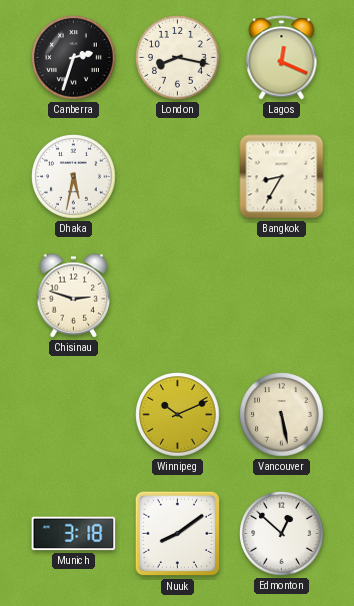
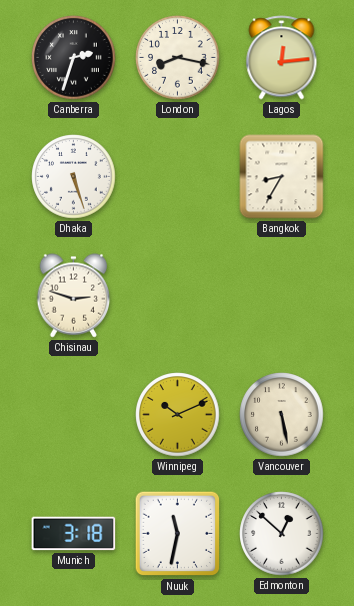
Lagos: 12:19 -> 12:14
Dhaka: 5:32 -> 5:27
Nuuk: 8:09 -> 11:32
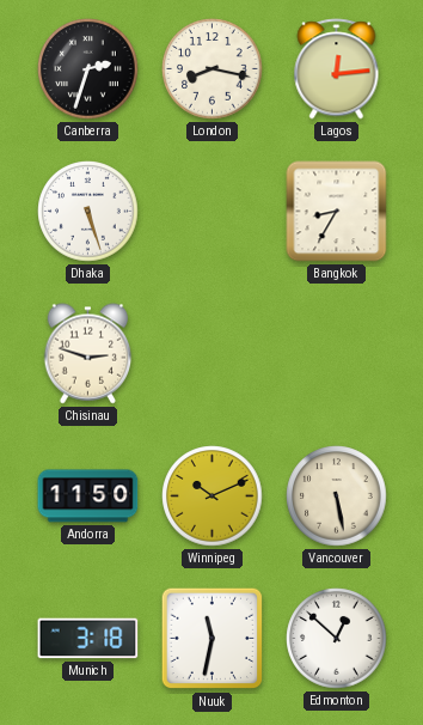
Andorra: none -> 11:50
